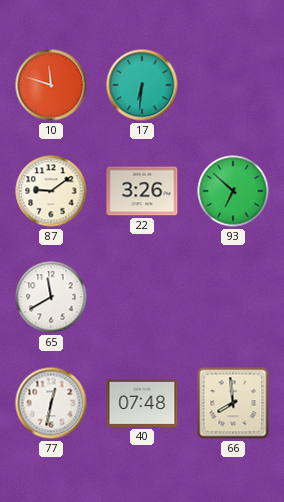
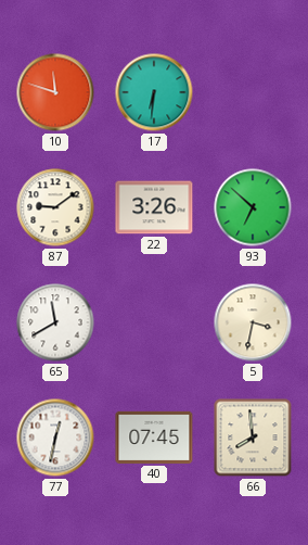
5: none -> 3:32
40: 07:48 -> 07:45
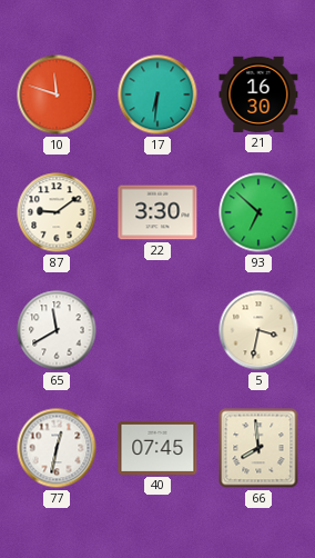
21: none -> 16:30
22: 3:26 -> 3:30
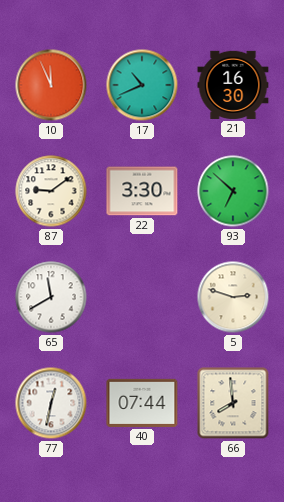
10: 11:48 -> 11:56
17: 6:31 -> 10:41
5: 3:32 -> 2:48
40: 07:45 -> 07:44
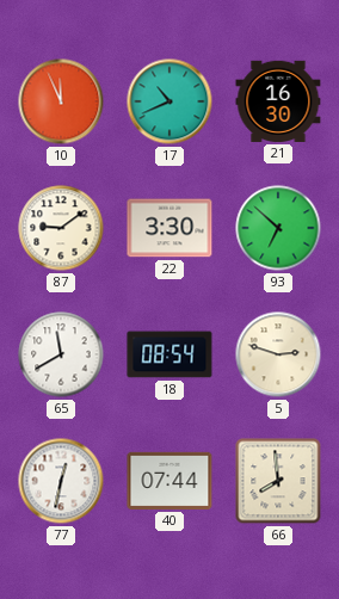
18: none -> 08:54
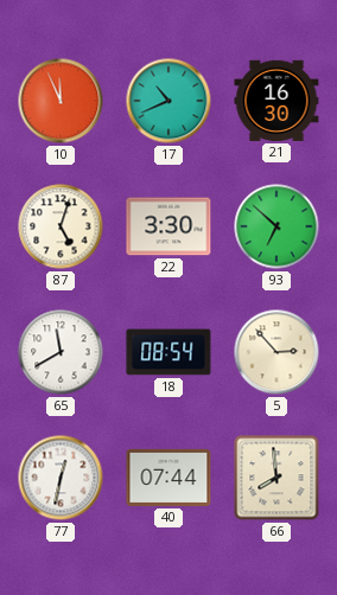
87: 9:09 -> 5:03
5: 2:48 -> 2:53
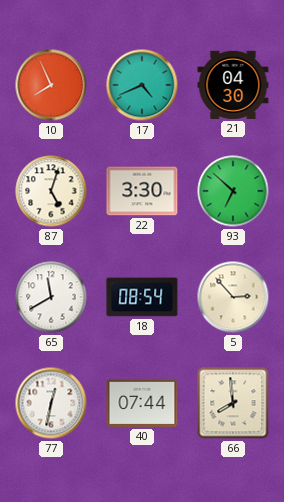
10: 11:56 -> 7:56
17: 10:41 -> 4:41
21: 16:30 -> 04:30
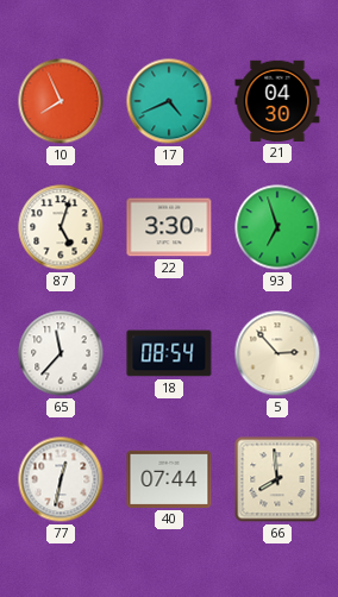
93: 6:52 -> 6:57
65: 11:40 -> 11:37
